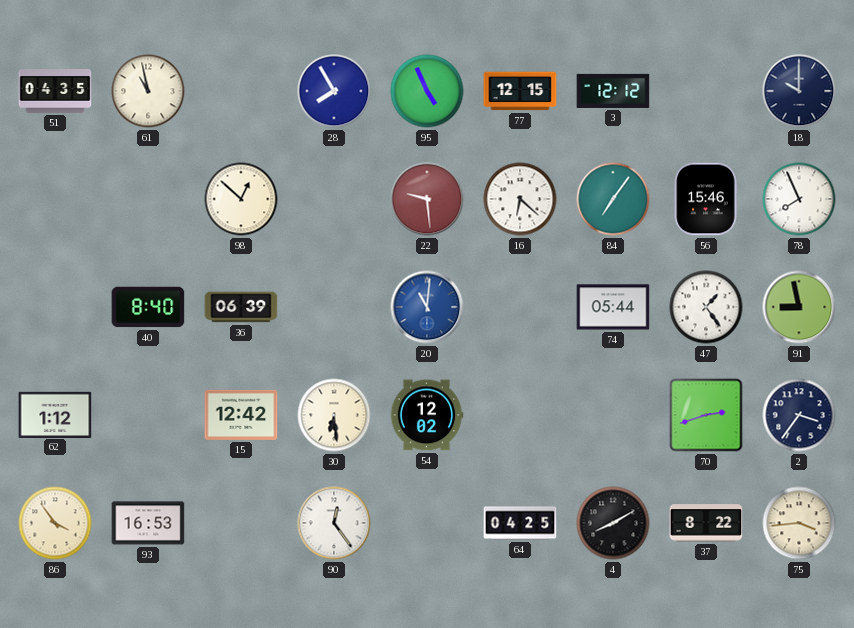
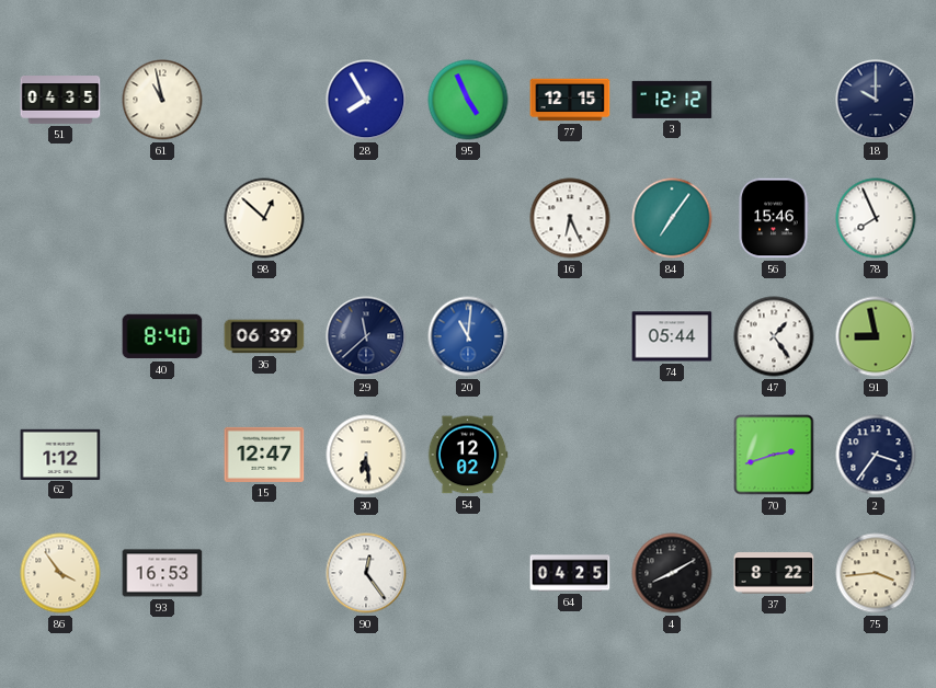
22: 9:29 -> none
16: 6:22 -> 6:26
29: none -> 11:38
15: 12:42 -> 12:47
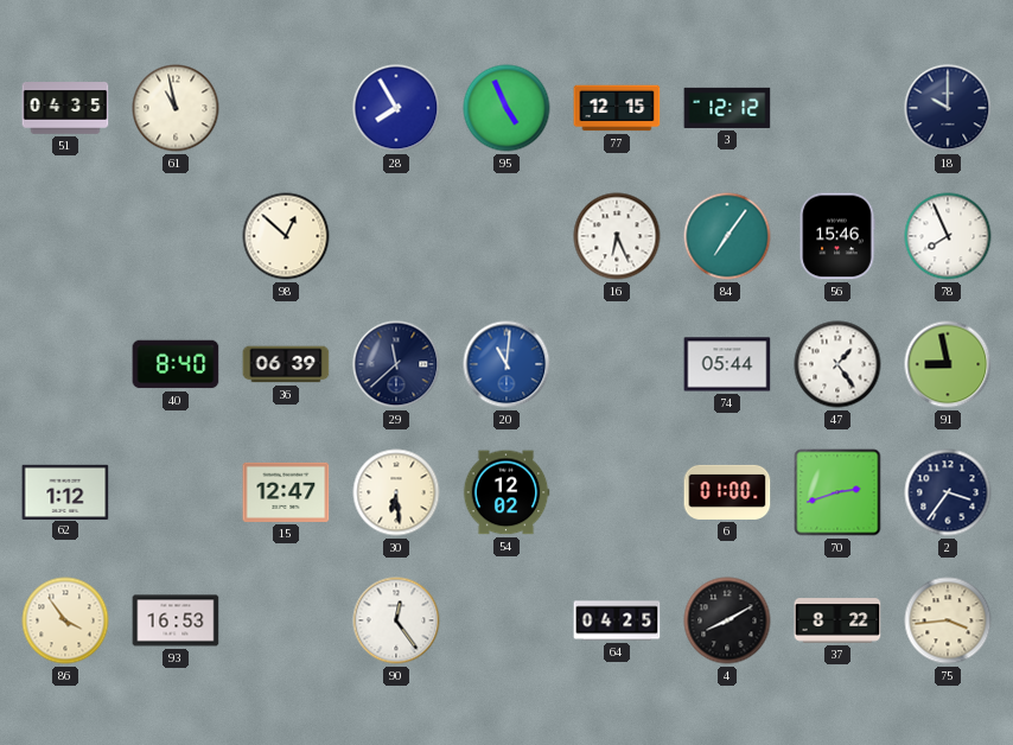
6: none -> 01:00
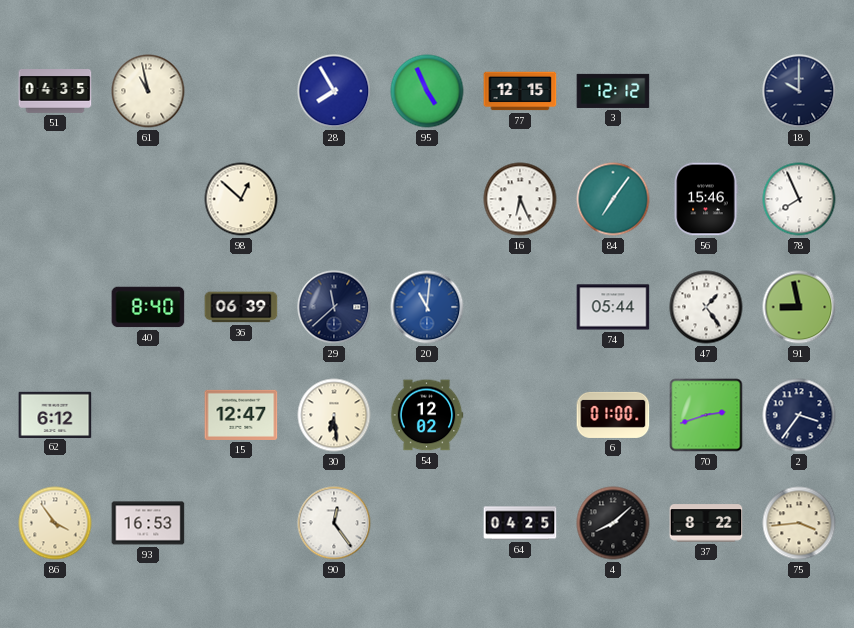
62: 1:12 -> 6:12
4: 8:10 -> 8:08
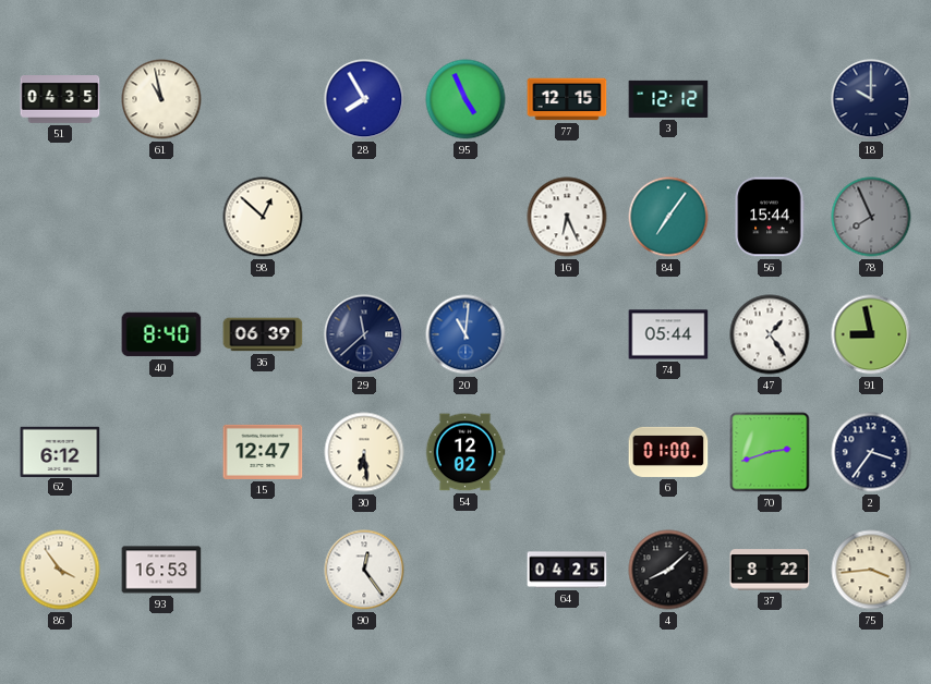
56: 15:46 -> 15:44
78 dial: white -> grey
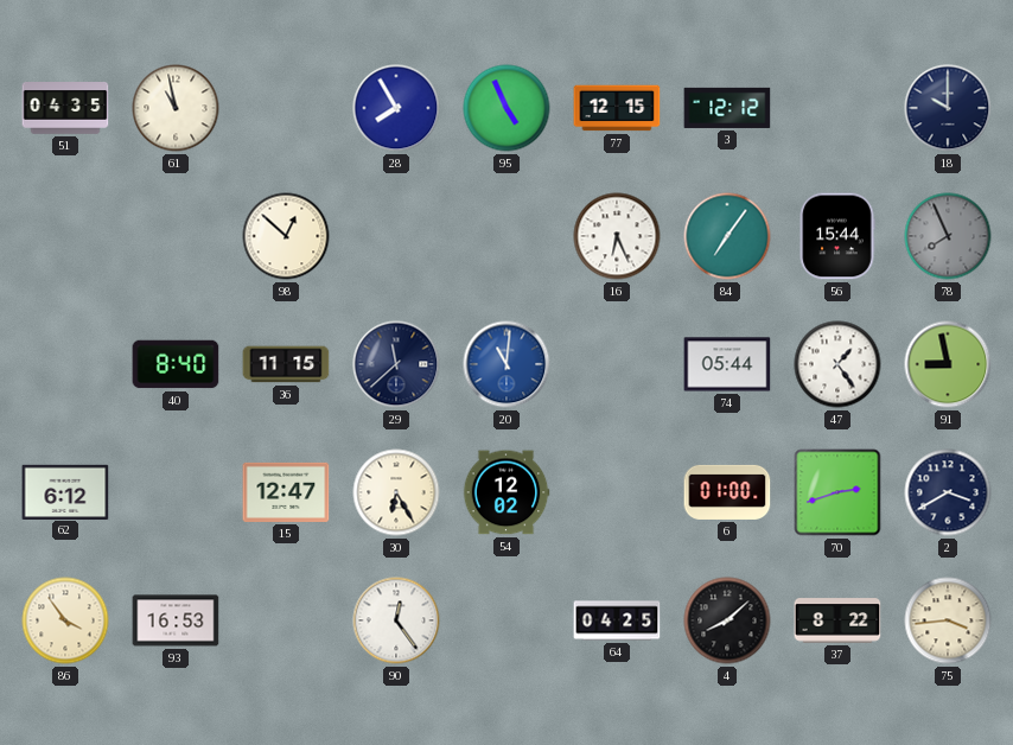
36: 06:39 -> 11:15
30: 6:29 -> 6:25
2: 3:36 -> 3:40
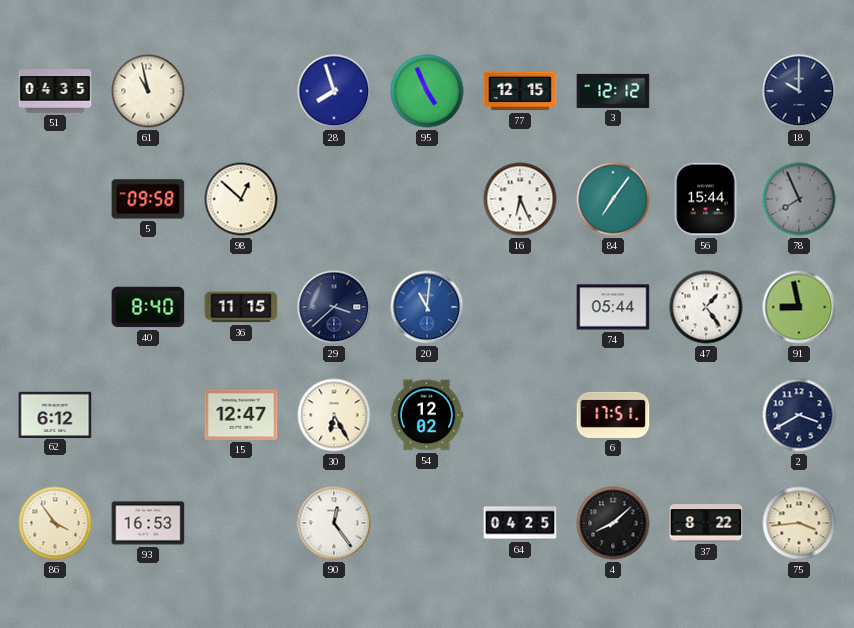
28: 7:55 -> 7:57
5: none -> 09:58
29: 11:38 -> 3:38
6: 01:00 -> 17:51
70: 2:42 -> none
